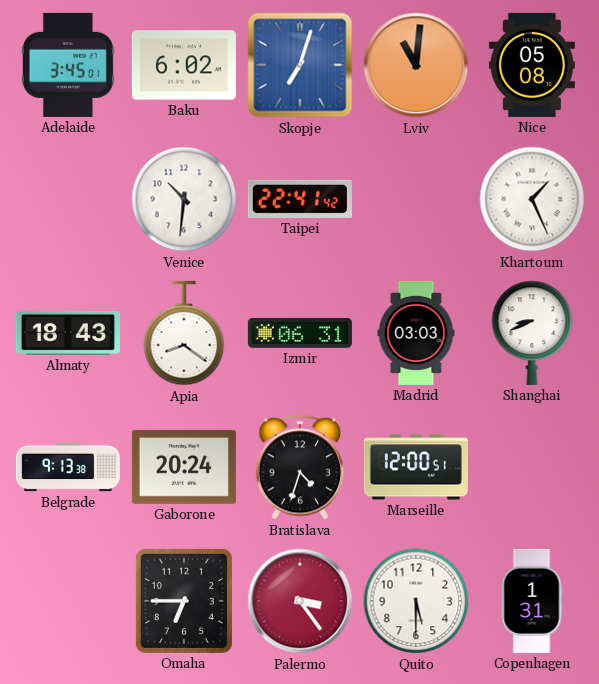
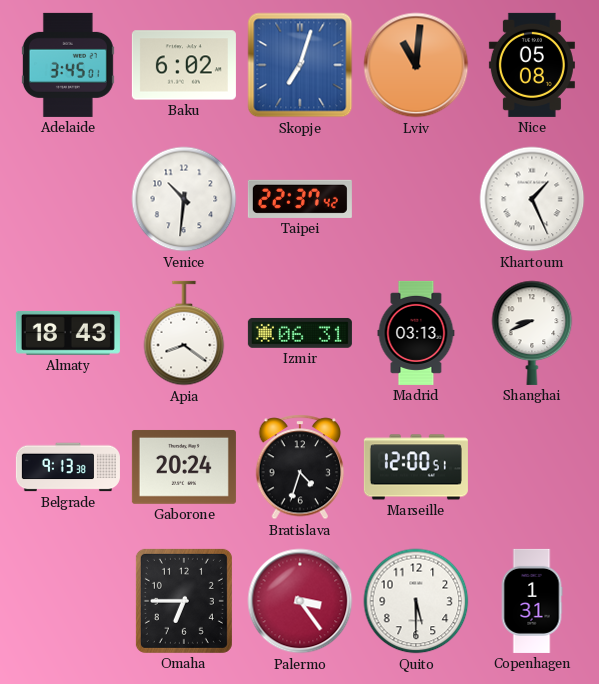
Taipei: 22:41 -> 22:37
Madrid: 03:03 -> 03:13
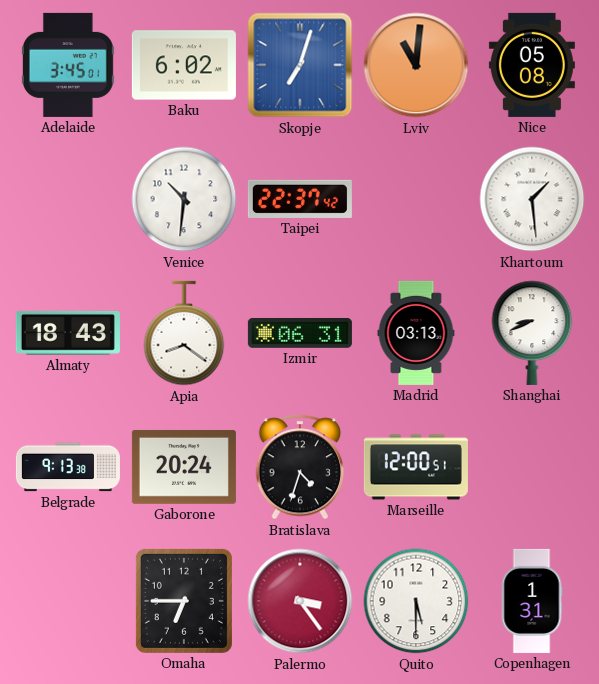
Khartoum: 1:26 -> 1:29
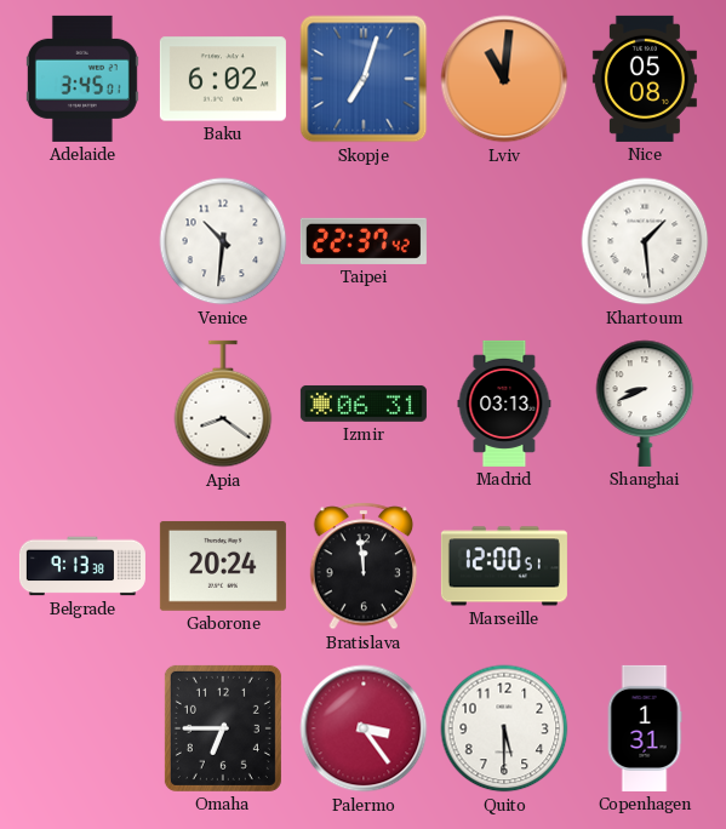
Almaty: 18:43 -> none
Bratislava: 4:33 -> 11:59
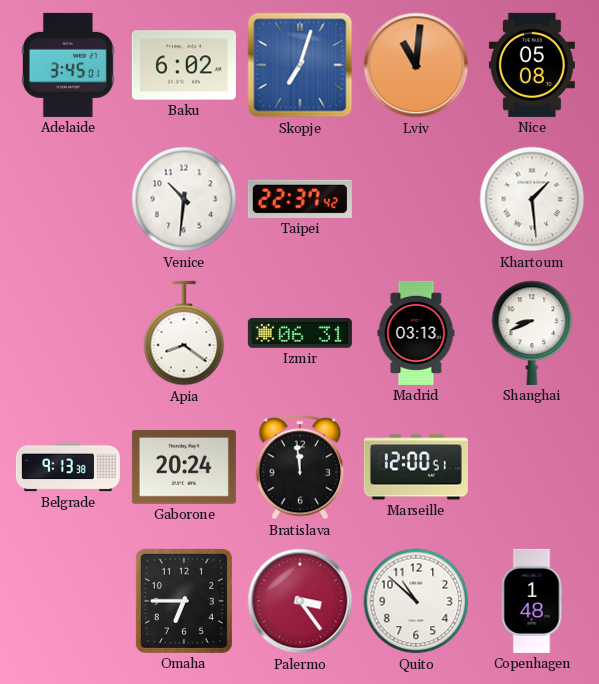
Quito: 5:30 -> 10:52
Copenhagen: 1:31 -> 1:48
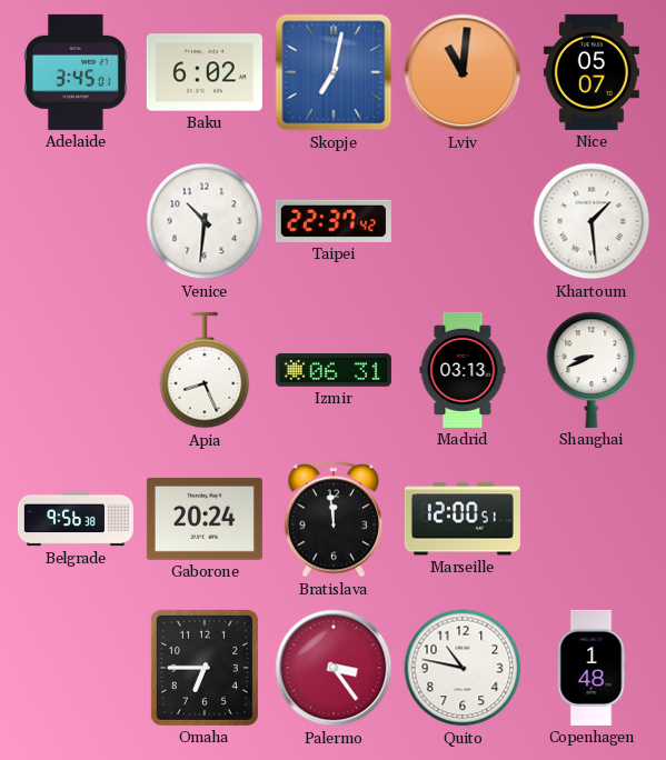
Skopje: 7:03 -> 7:02
Nice: 05:08 -> 05:07
Apia: 8:21 -> 8:26
Belgrade: 9:13 -> 9:56
Quito: 10:52 -> 10:47
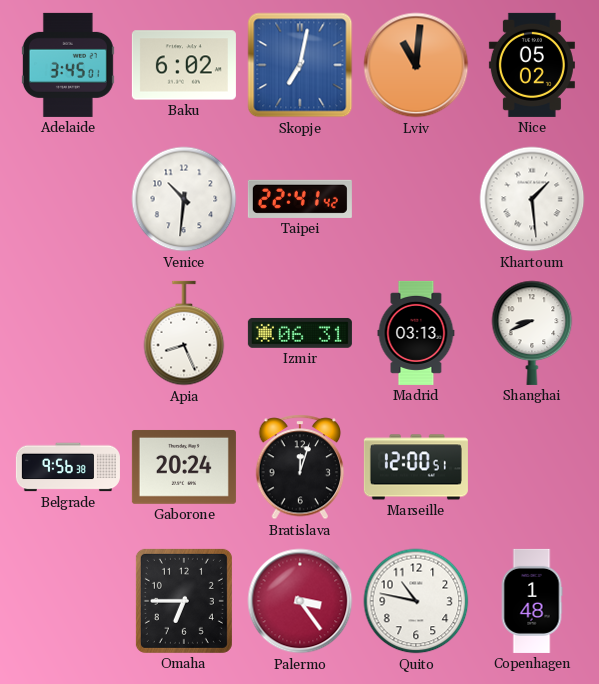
Nice: 05:07 -> 05:02
Taipei: 22:37 -> 22:41
Bratislava: 11:59 -> 12:03
